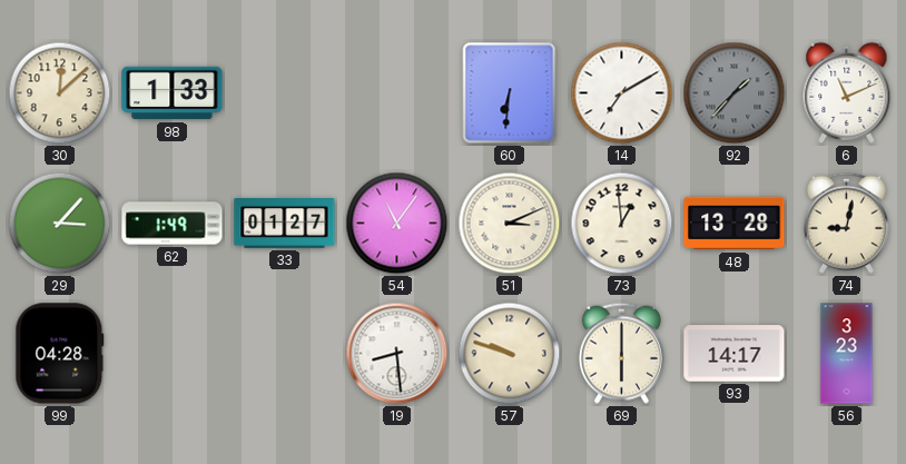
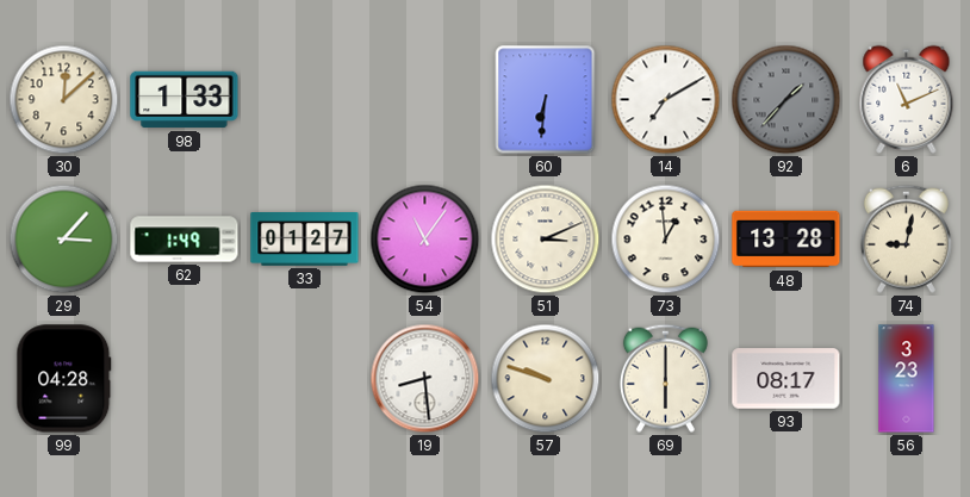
93: 14:17 -> 08:17
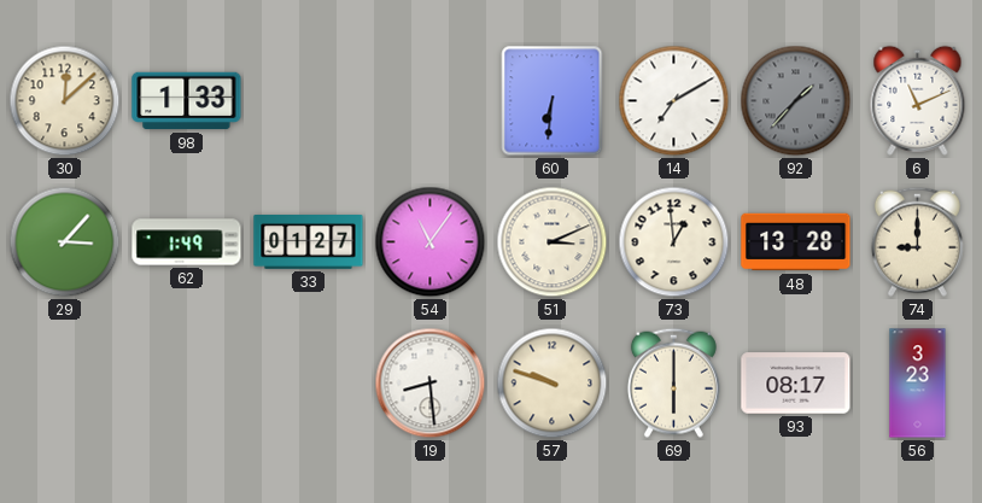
74: 9:02 -> 9:00
99: 04:28 -> none
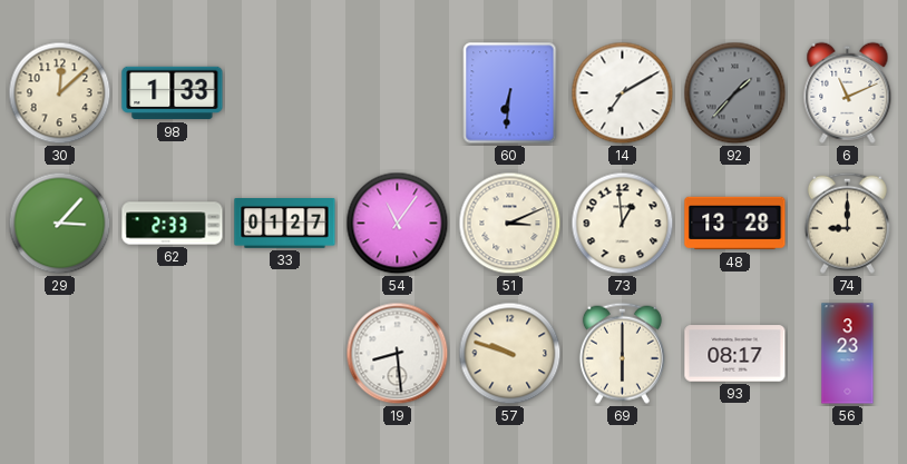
62: 1:49 -> 2:33
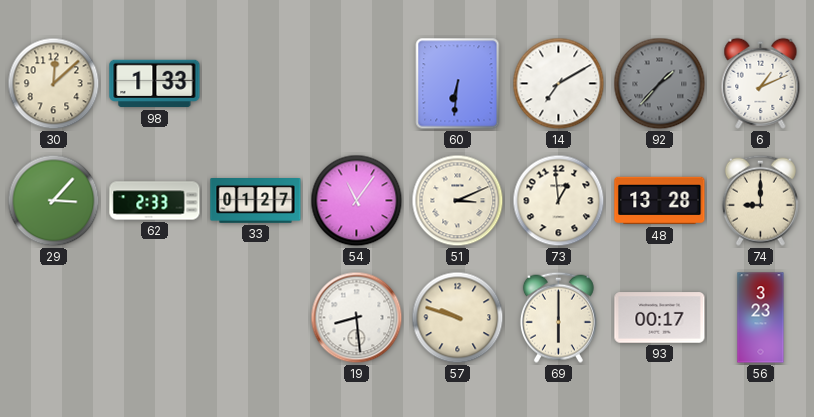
6: 11:11 -> 1:11
93: 08:17 -> 00:17
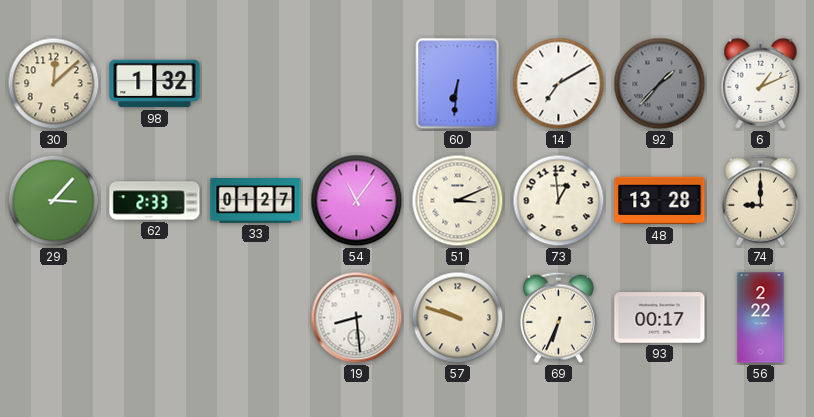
98: 1:33 -> 1:32
69: 6:00 -> 6:34
56: 3:23 -> 2:22
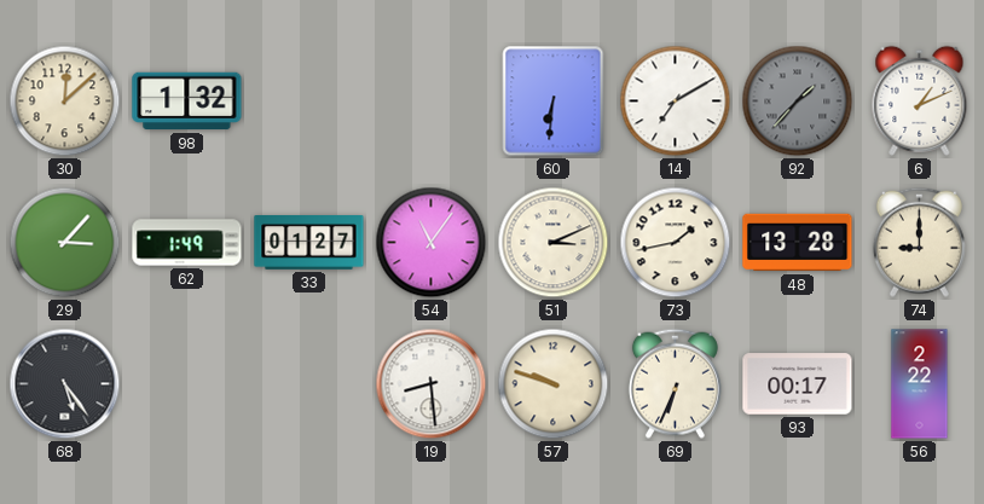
62: 2:33 -> 1:49
73: 12:59 -> 1:43
68: none -> 5:24
